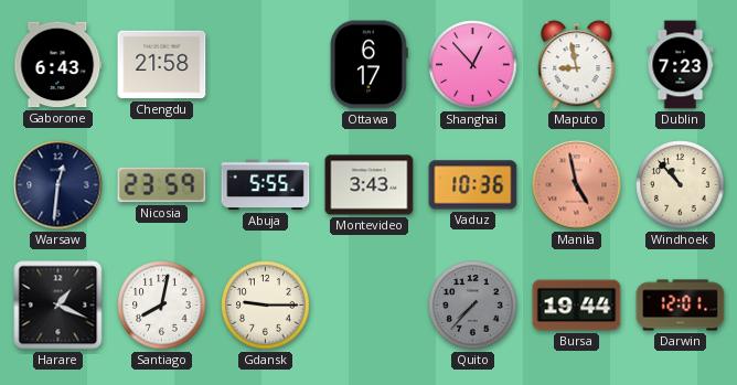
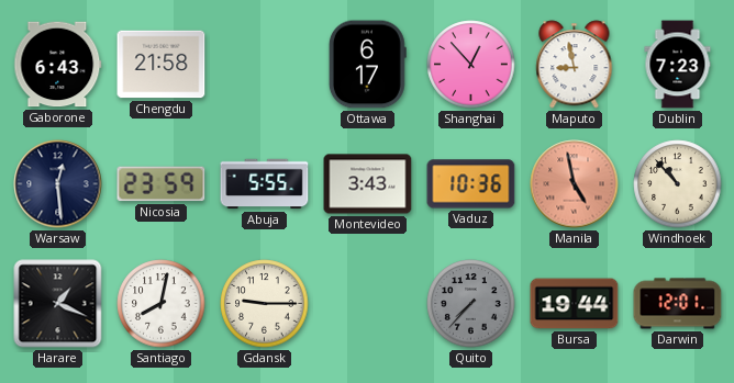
Warsaw: 12:31 -> 12:29
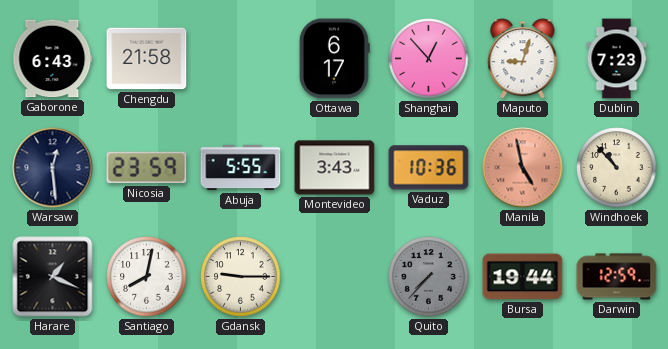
Maputo: 8:58 -> 9:03
Darwin: 12:01 -> 12:59
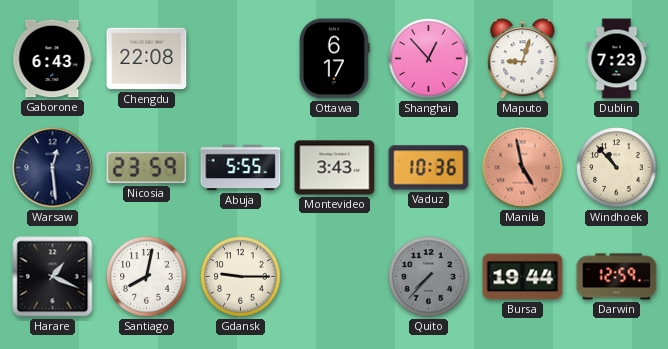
Chengdu: 21:58 -> 22:08
